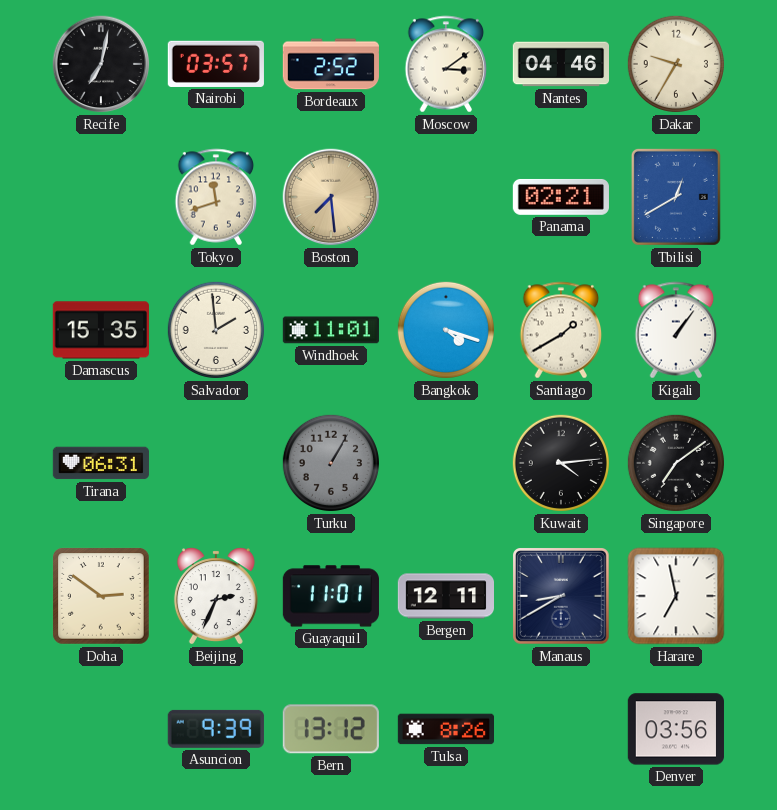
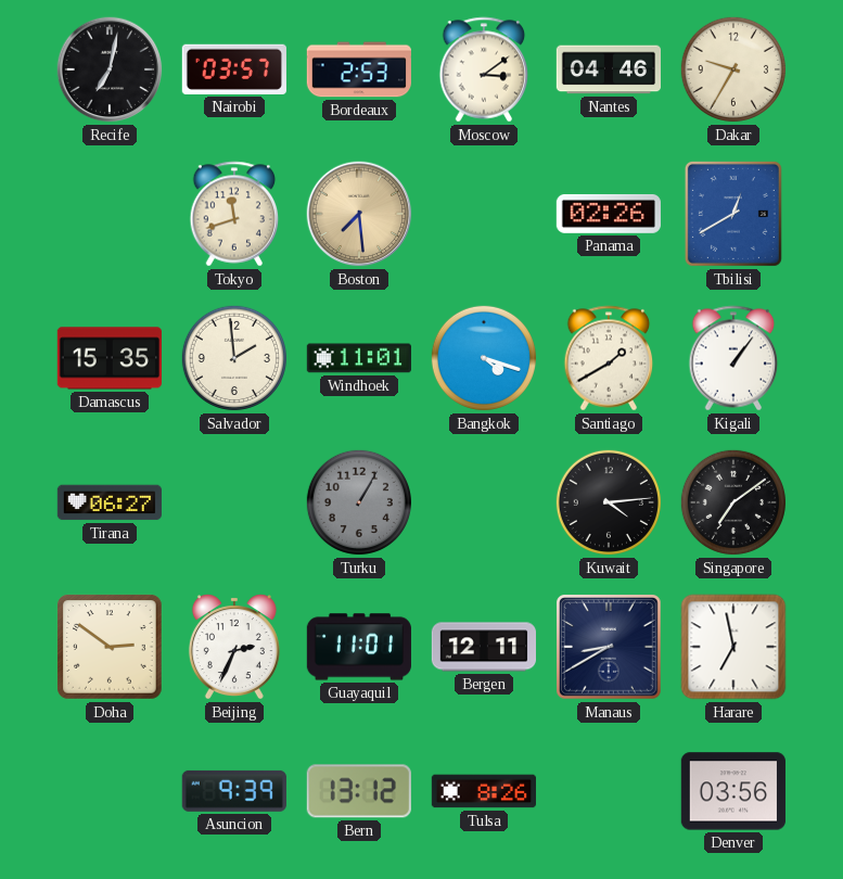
Bordeaux: 2:52 -> 2:53
Panama: 02:21 -> 02:26
Tirana: 06:31 -> 06:27
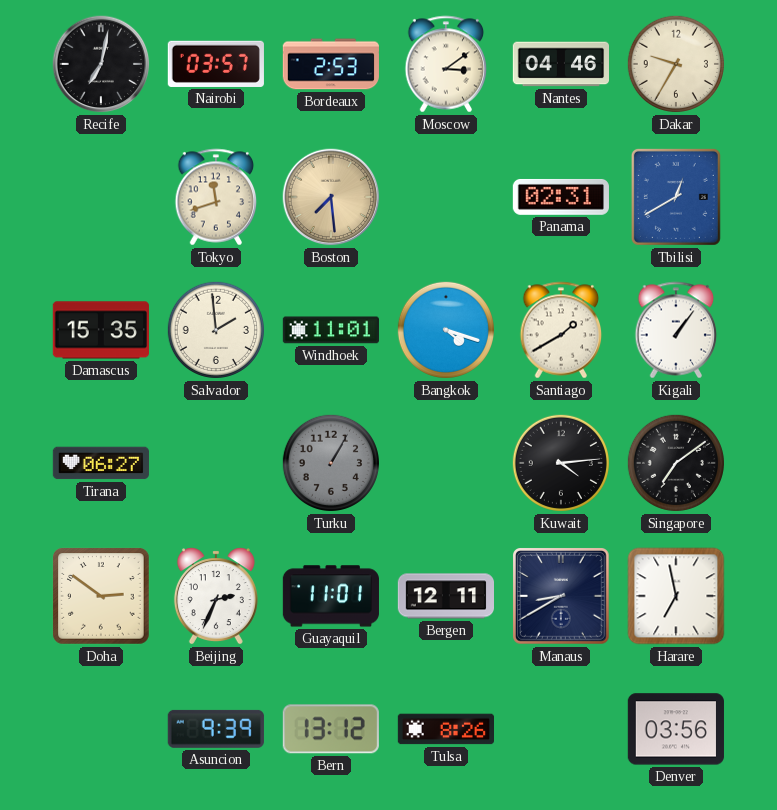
Panama: 02:26 -> 02:31
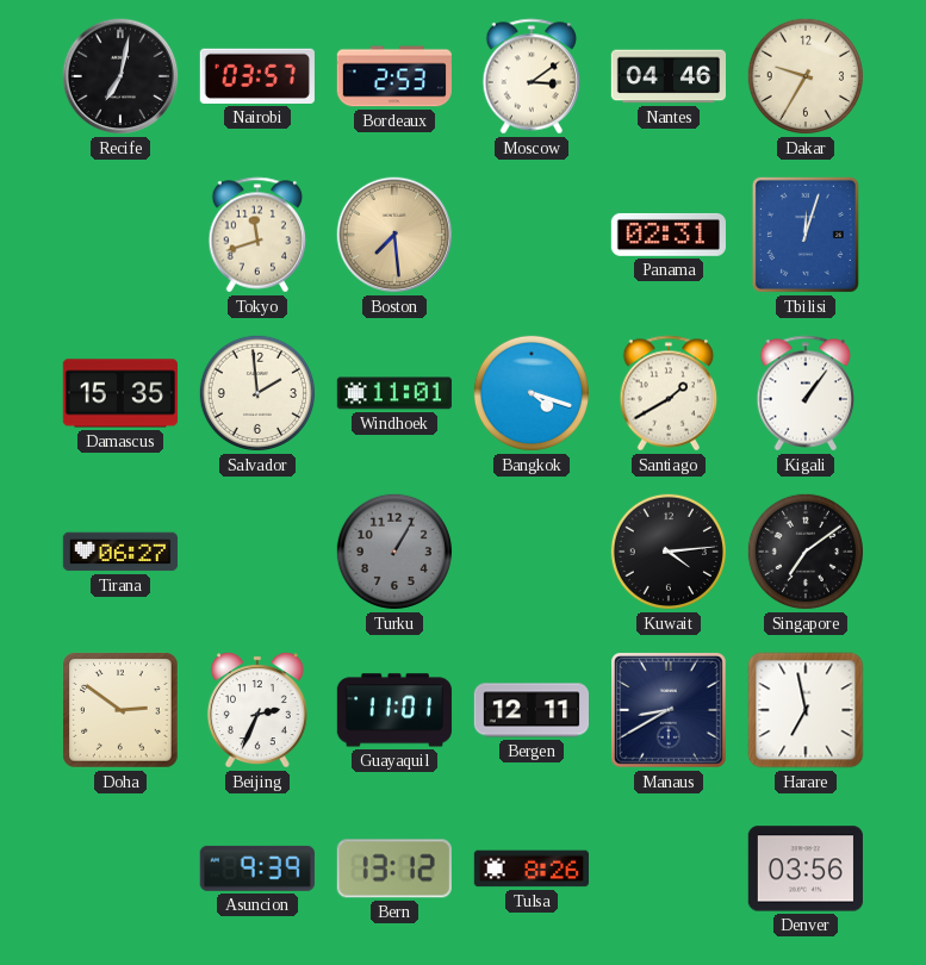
Tbilisi: 12:40 -> 12:03
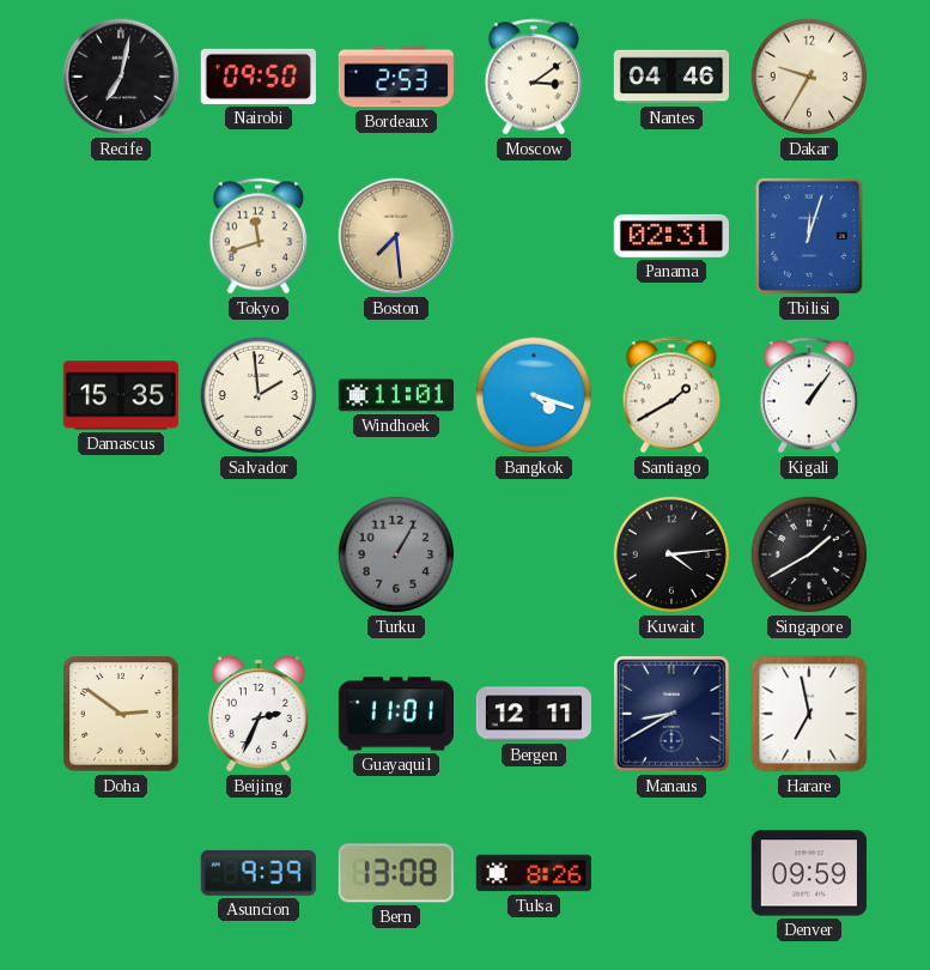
Nairobi: 03:57 -> 09:50
Tirana: 06:27 -> none
Singapore: 7:09 -> 1:40
Bern: 13:12 -> 13:08
Denver: 03:56 -> 09:59
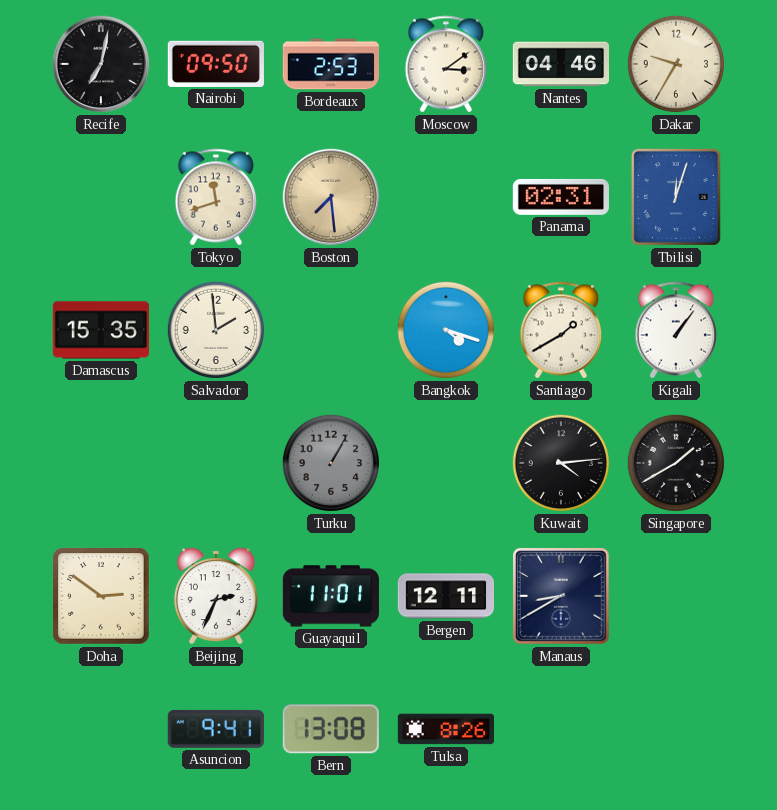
Windhoek: 11:01 -> none
Harare: 6:58 -> none
Asuncion: 9:39 -> 9:41
Denver: 09:59 -> none
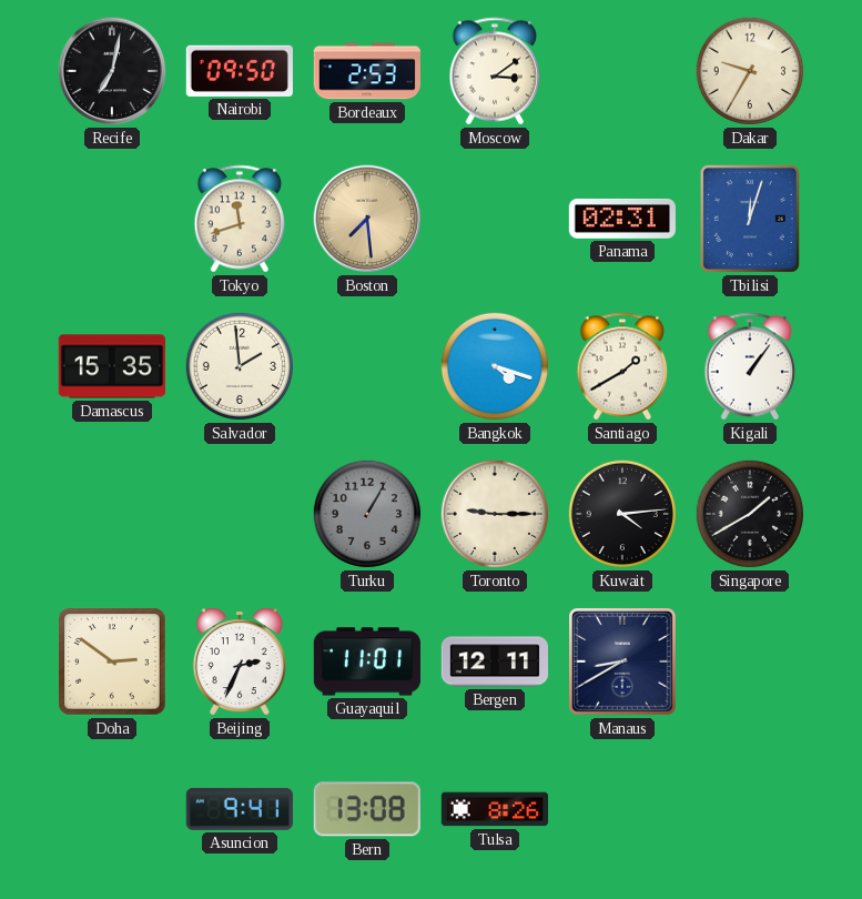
Nantes: 04:46 -> none
Toronto: none -> 9:15
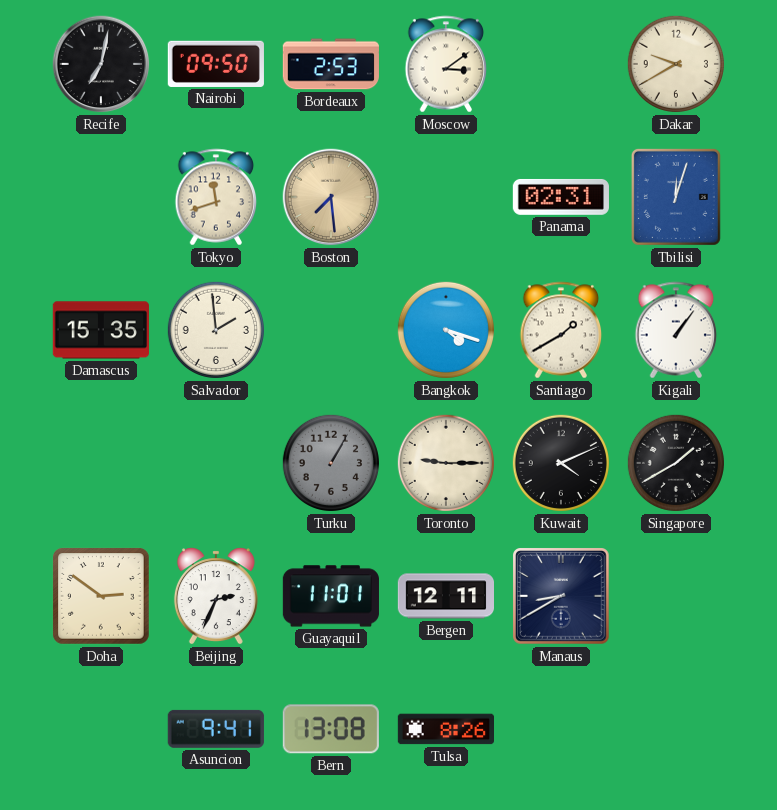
Dakar: 9:35 -> 9:40
Kuwait: 4:14 -> 4:11
